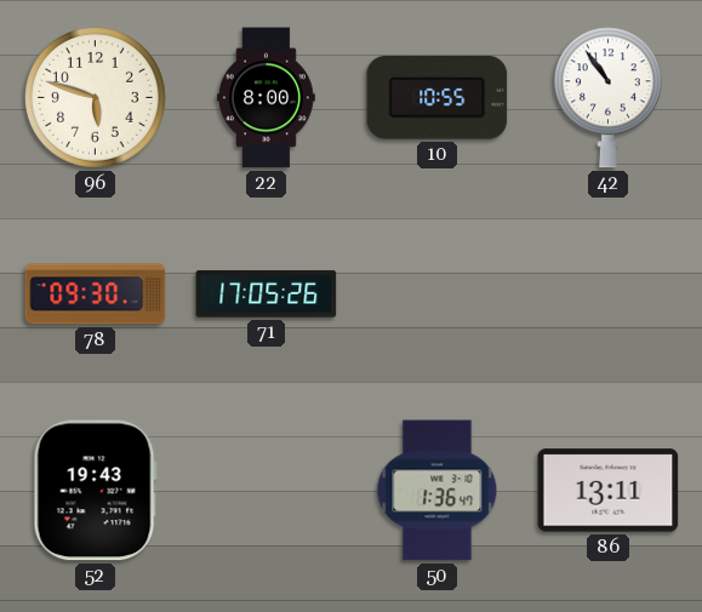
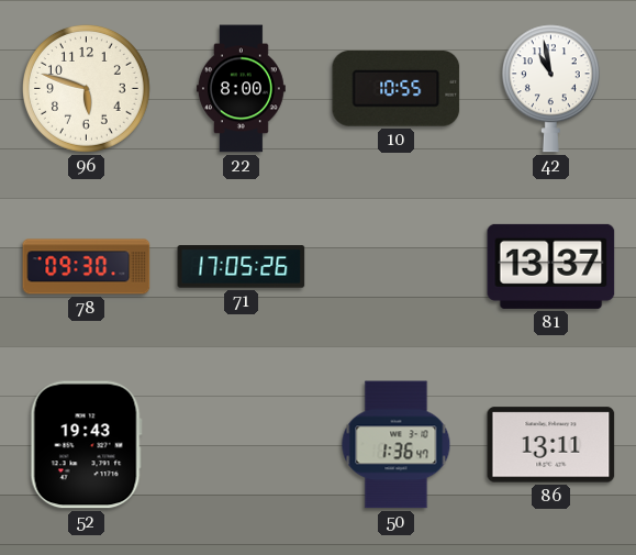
42: 10:54 -> 10:58
81: none -> 13:37
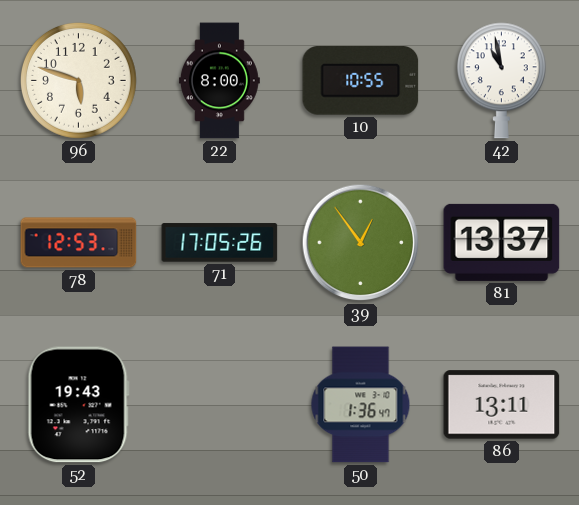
78: 09:30 -> 12:53
39: none -> 12:54
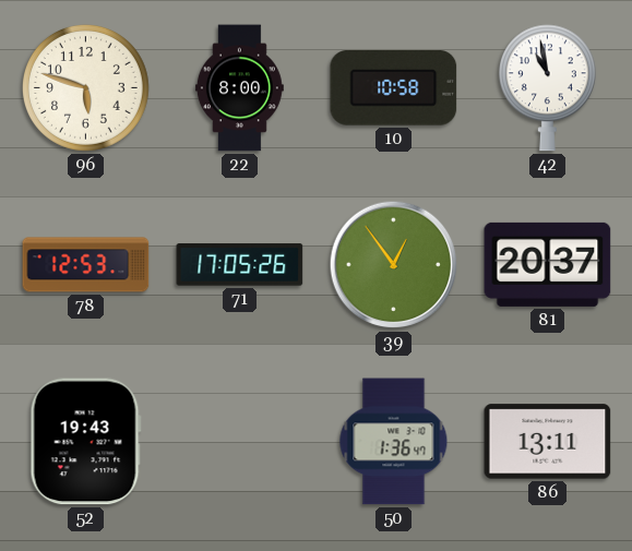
10: 10:55 -> 10:58
81: 13:37 -> 20:37
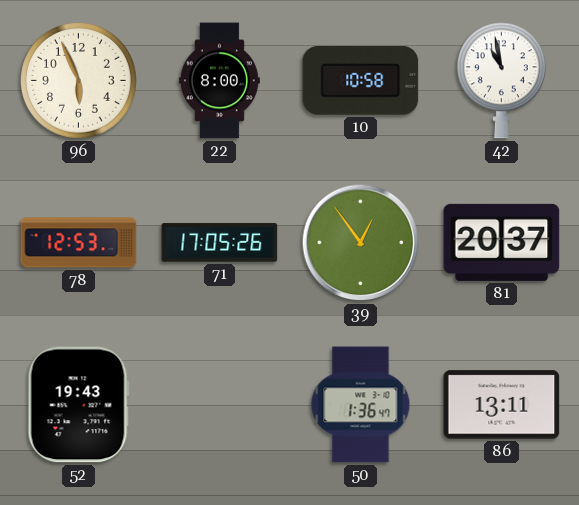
96: 5:48 -> 5:56
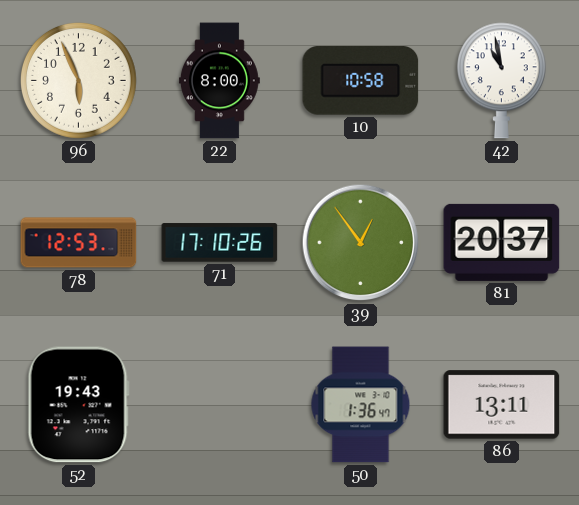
71: 17:05 -> 17:10
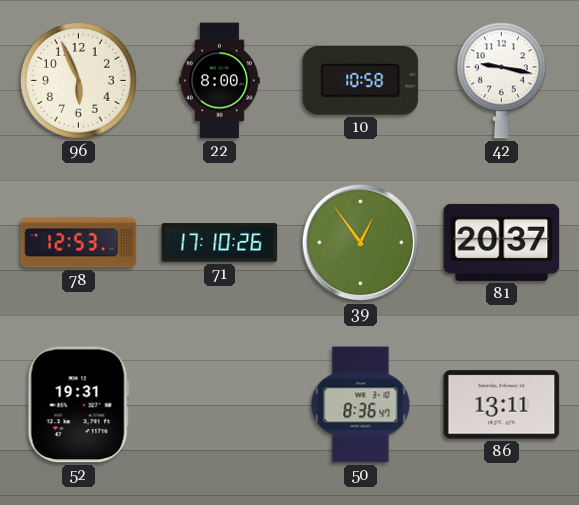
42: 10:58 -> 9:17
52: 19:43 -> 19:31
50: 1:36 -> 8:36
